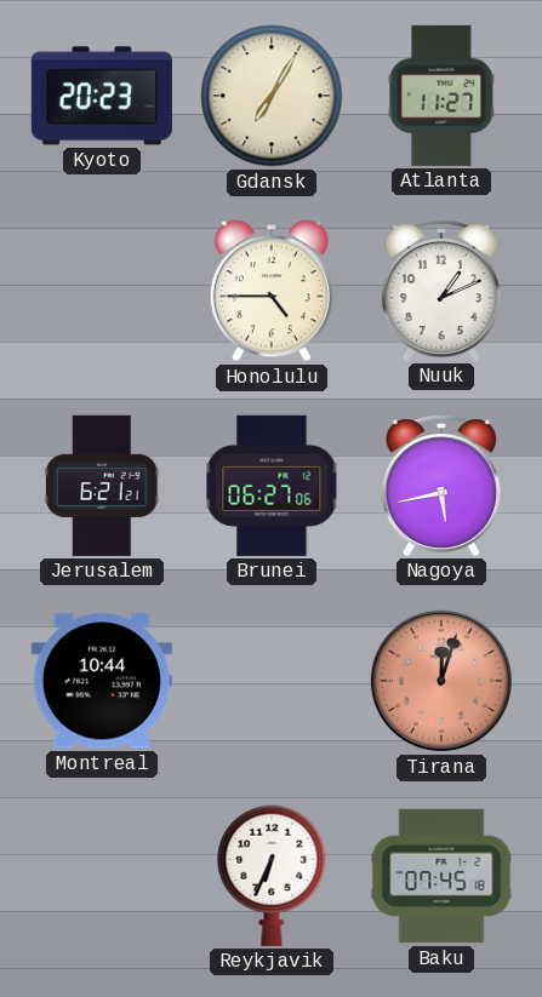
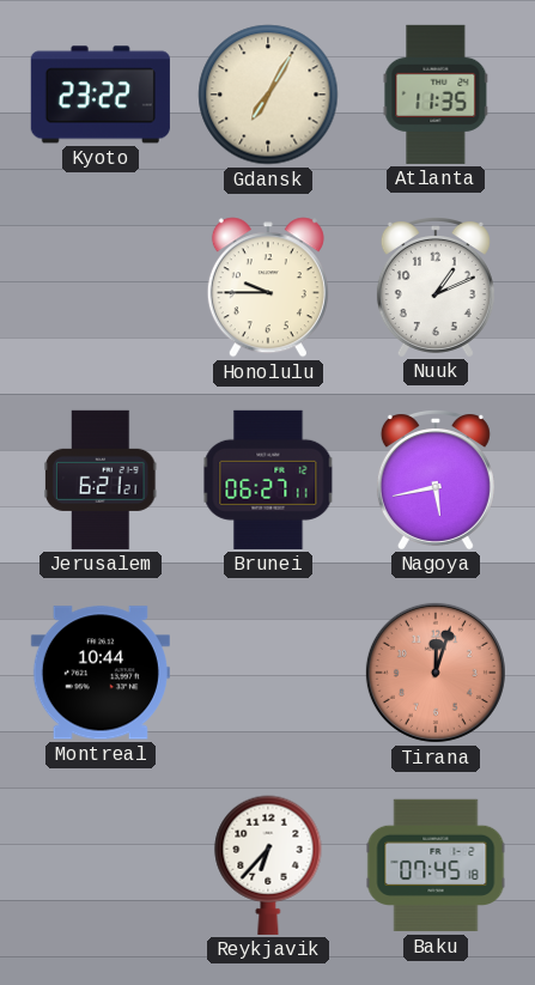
Kyoto: 20:23 -> 23:22
Atlanta: 11:27 -> 11:35
Honolulu: 4:45 -> 9:45
Brunei: 06:27:06 -> 06:27:11
Reykjavik: 6:34 -> 6:37
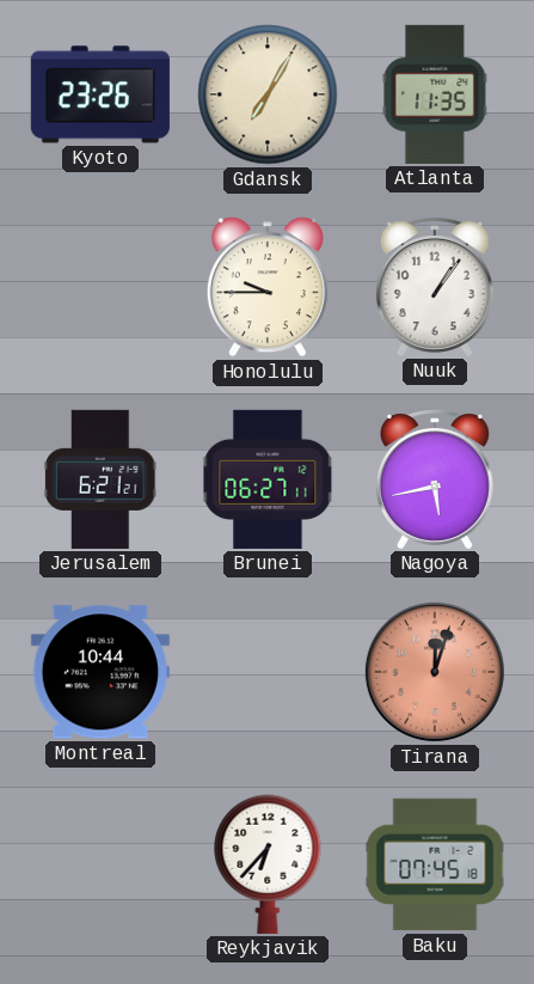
Kyoto: 23:22 -> 23:26
Nuuk: 1:11 -> 1:06
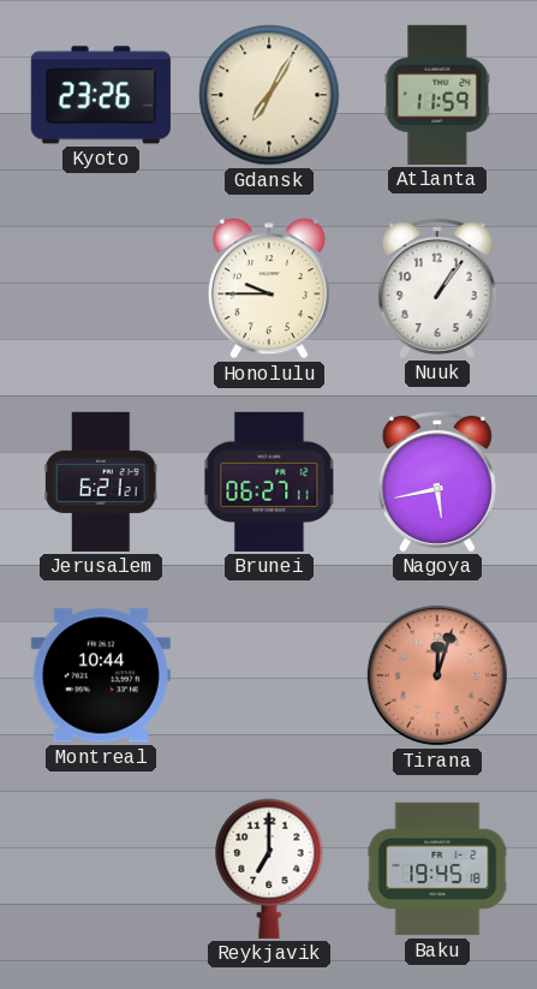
Atlanta: 11:35 -> 11:59
Reykjavik: 6:37 -> 7:00
Baku: 07:45 -> 19:45
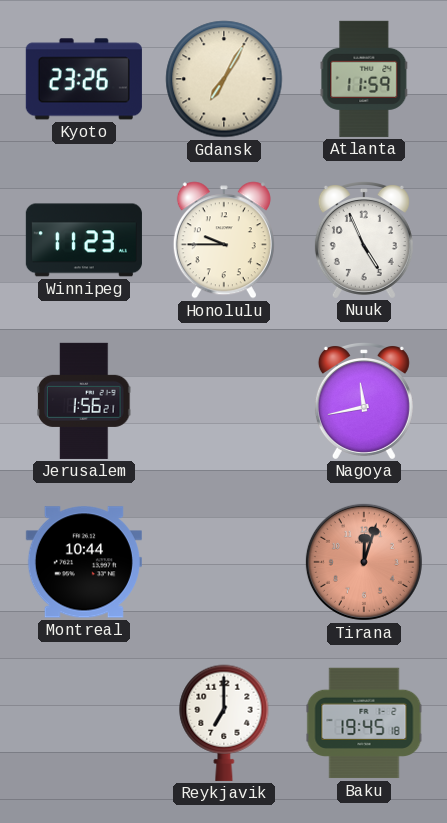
Winnipeg: none -> 11:23
Nuuk: 1:06 -> 4:56
Jerusalem: 6:21 -> 1:56
Brunei: 06:27 -> none
Nagoya: 5:43 -> 11:43
